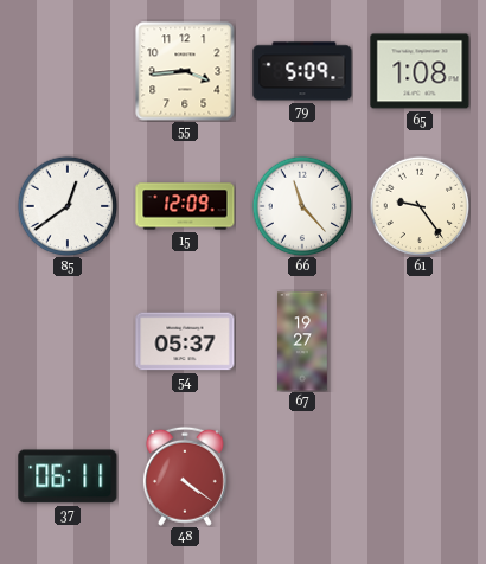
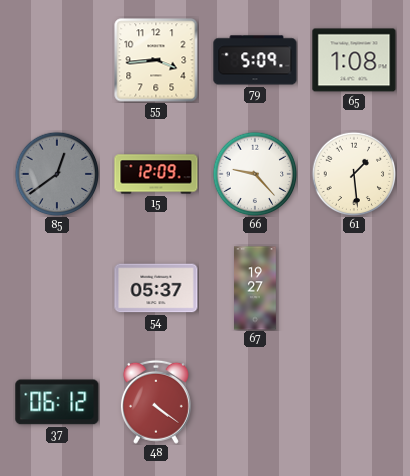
85 dial: white -> grey
66: 11:23 -> 9:23
61: 9:24 -> 1:29
37: 06:11 -> 06:12
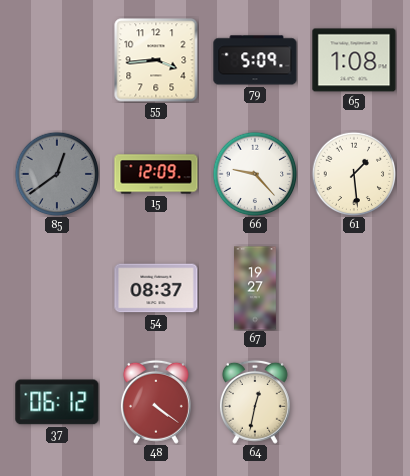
54: 05:37 -> 08:37
64: none -> 12:32
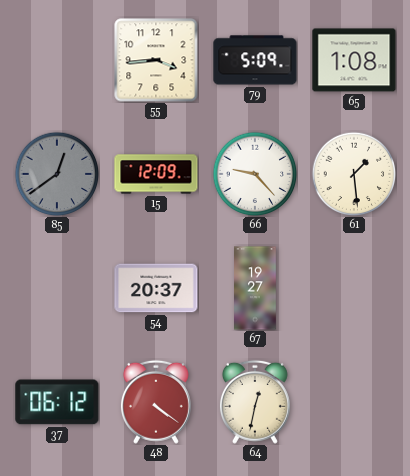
54: 08:37 -> 20:37
